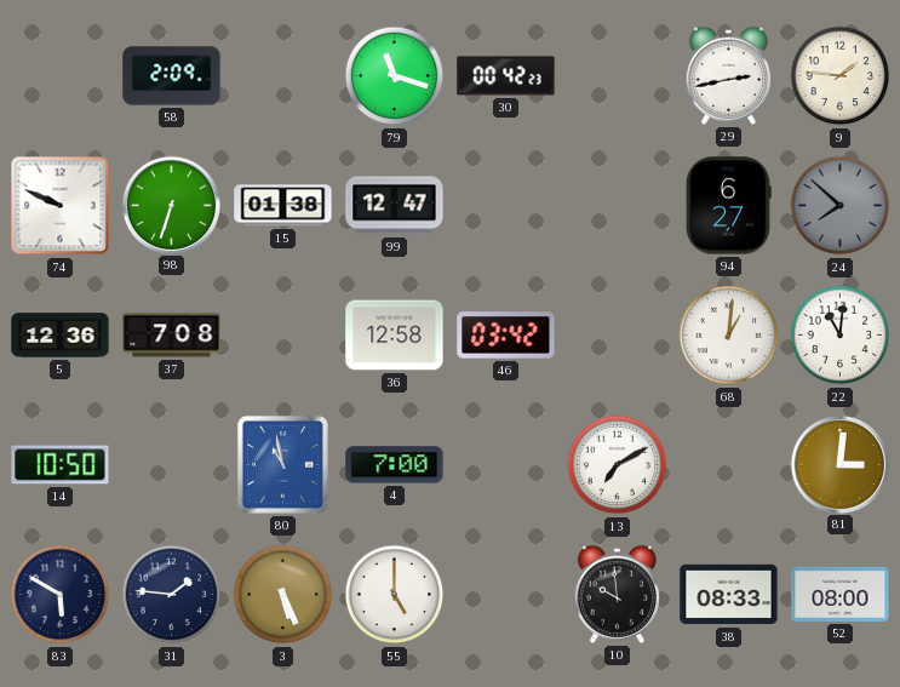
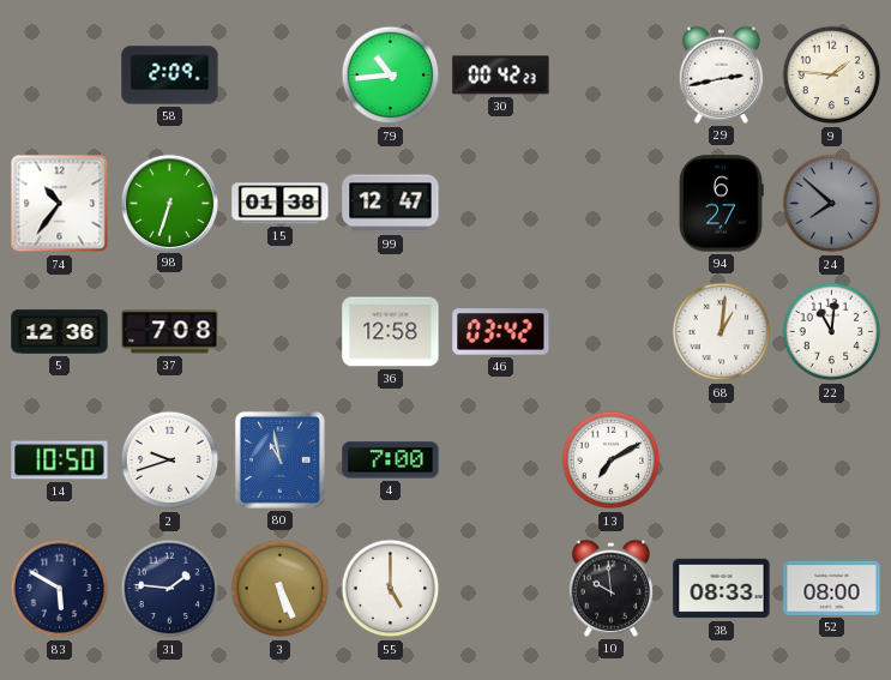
79: 11:18 -> 10:44
74: 9:49 -> 10:36
2: none -> 9:42
81: 3:01 -> none
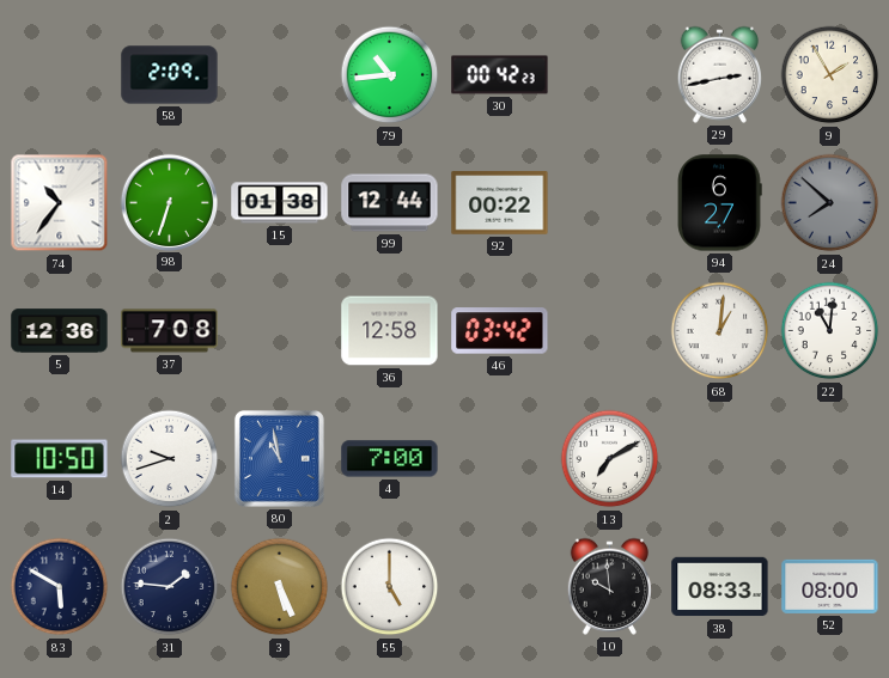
9: 1:46 -> 1:55
99: 12:47 -> 12:44
92: none -> 00:22
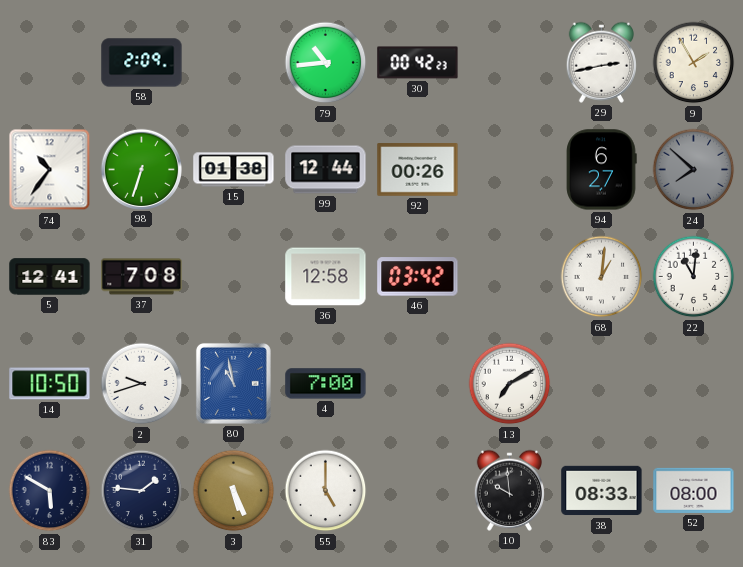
92: 00:22 -> 00:26
5: 12:36 -> 12:41
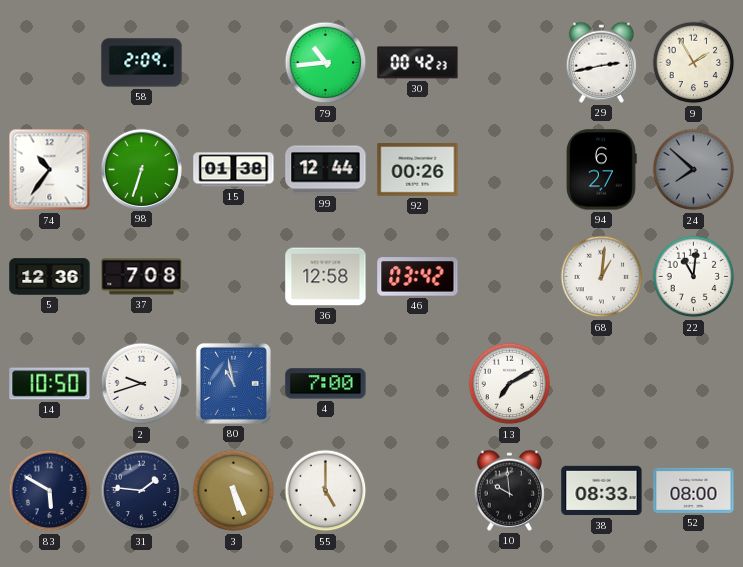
5: 12:41 -> 12:36
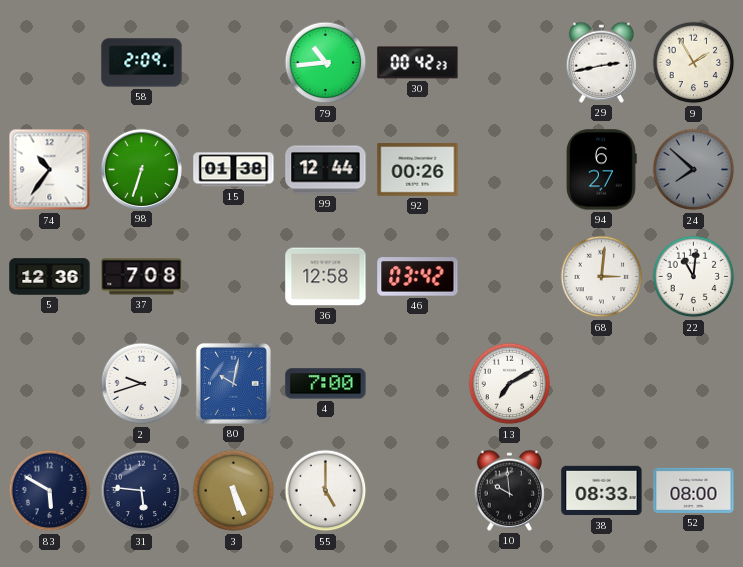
68: 1:01 -> 3:01
14: 10:50 -> none
80: 10:58 -> 10:02
31: 1:46 -> 5:46
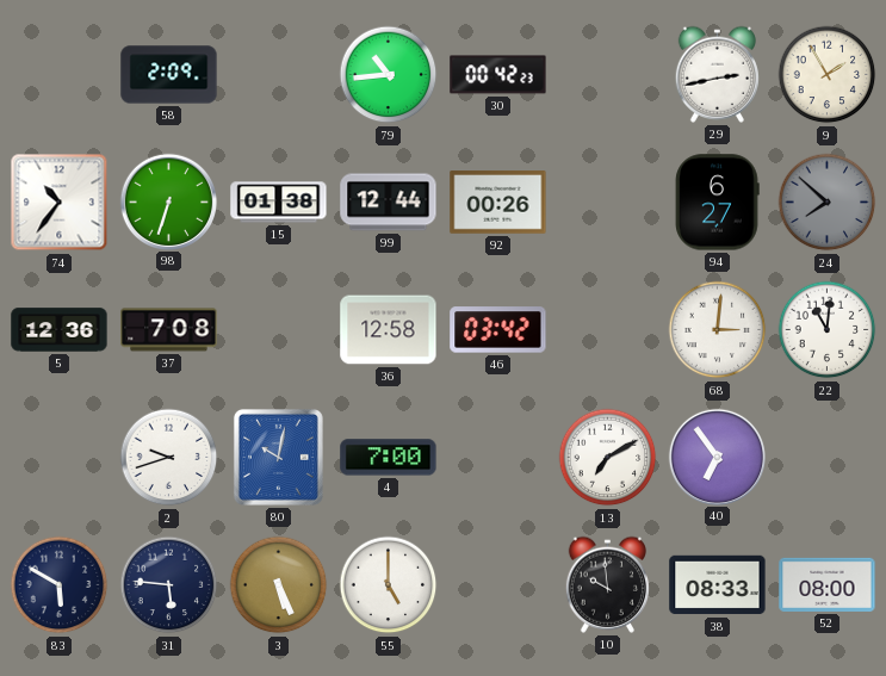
40: none -> 6:54
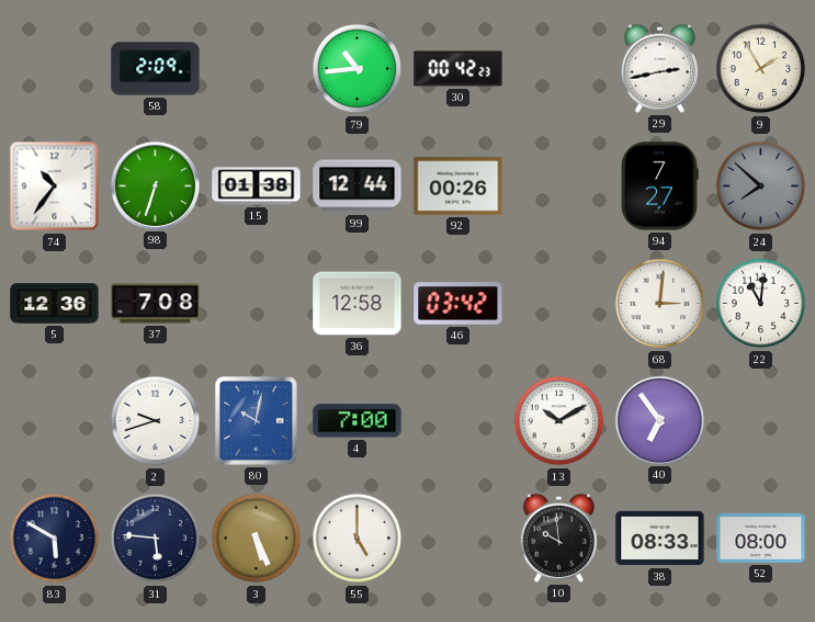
94: 6:27 -> 7:27
13: 7:10 -> 10:10
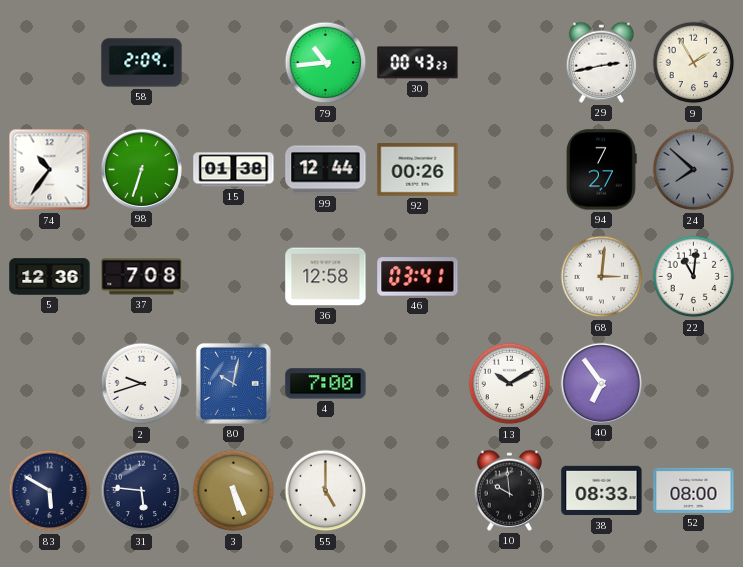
30: 00:42 -> 00:43
46: 03:42 -> 03:41
